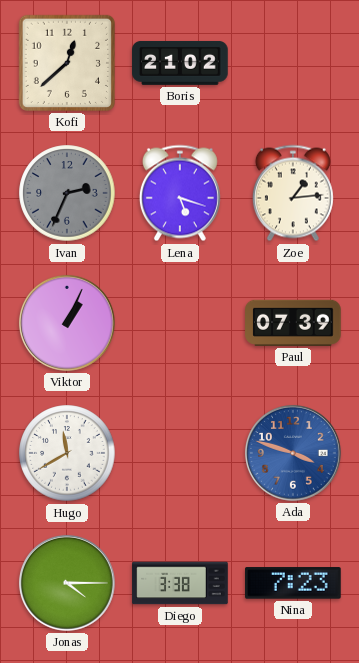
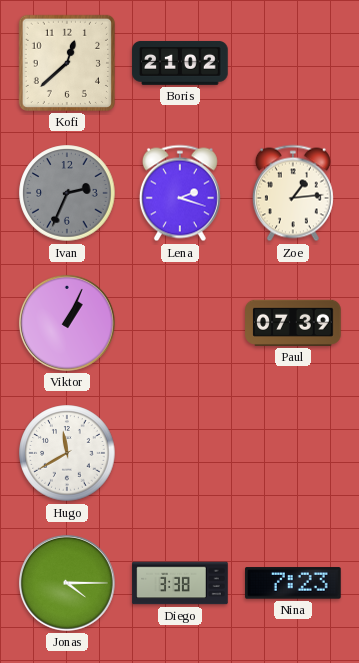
Lena: 5:18 -> 2:18
Ada: 3:48 -> none
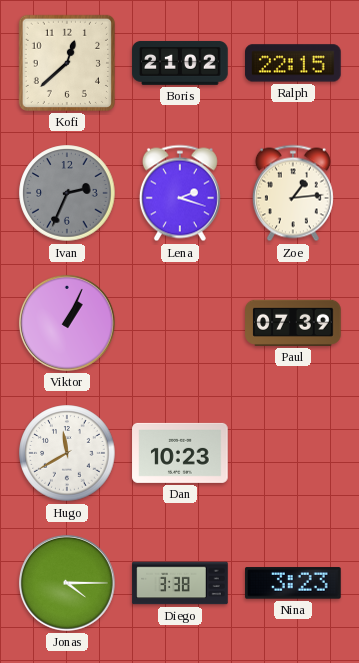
Ralph: none -> 22:15
Dan: none -> 10:23
Nina: 7:23 -> 3:23
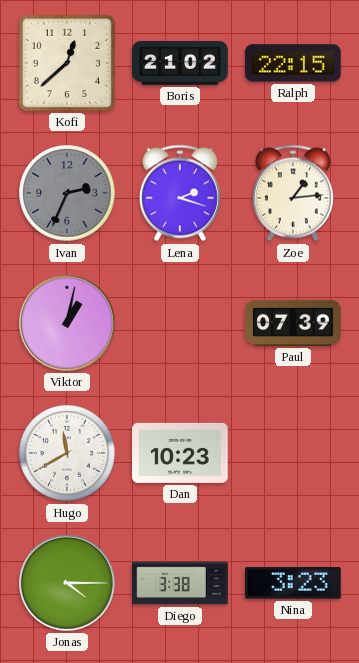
Viktor: 1:04 -> 1:02
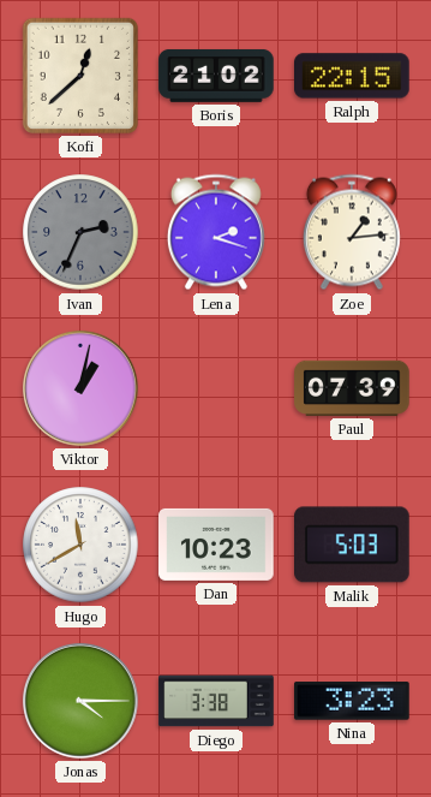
Malik: none -> 5:03
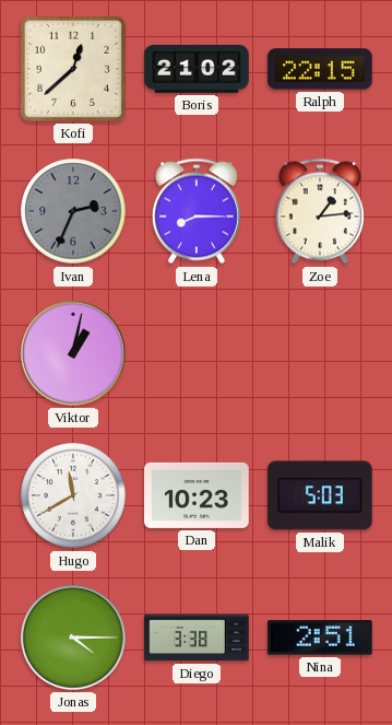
Lena: 2:18 -> 8:15
Paul: 07:39 -> none
Nina: 3:23 -> 2:51
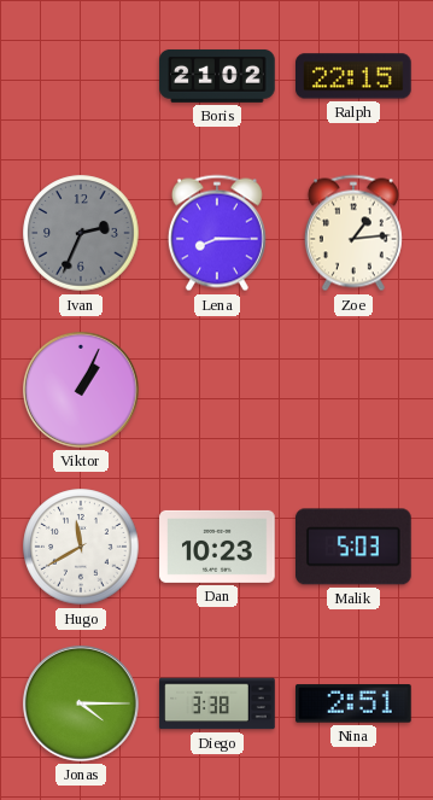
Kofi: 12:38 -> none
Viktor: 1:02 -> 1:04
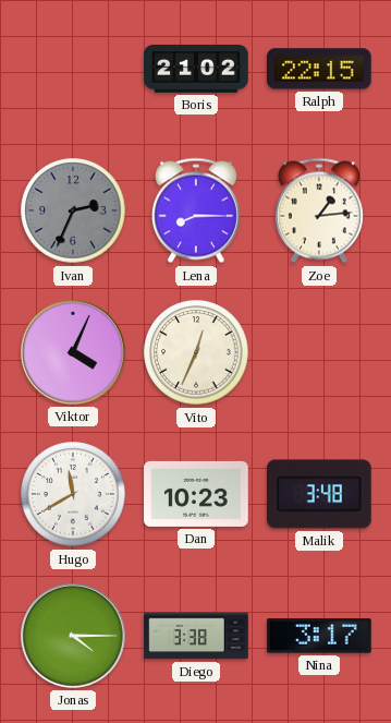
Viktor: 1:04 -> 4:04
Vito: none -> 12:34
Malik: 5:03 -> 3:48
Nina: 2:51 -> 3:17
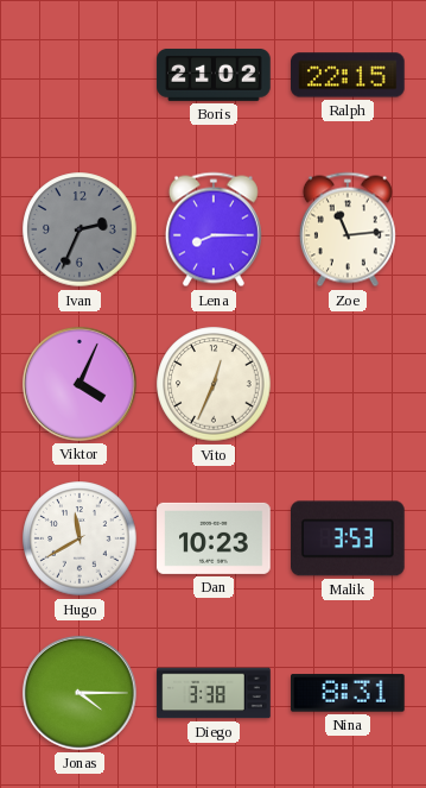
Zoe: 1:14 -> 11:14
Malik: 3:48 -> 3:53
Nina: 3:17 -> 8:31
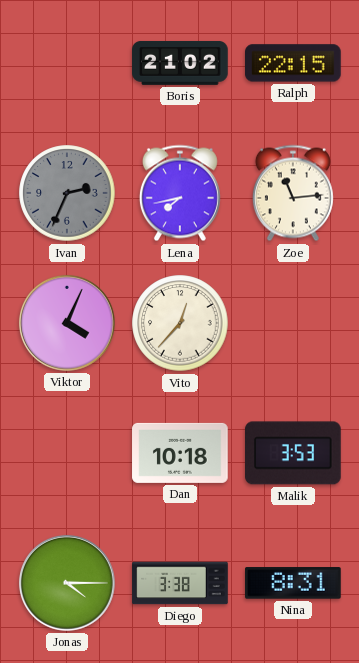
Lena: 8:15 -> 7:43
Vito: 12:34 -> 12:37
Hugo: 11:40 -> none
Dan: 10:23 -> 10:18
